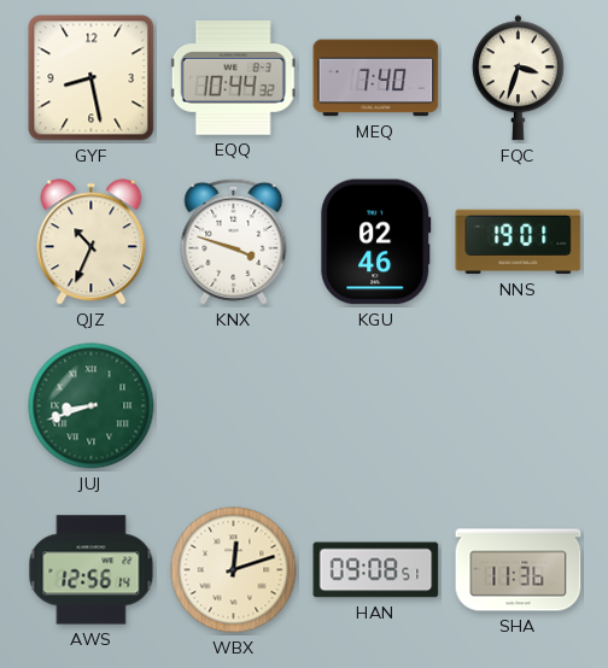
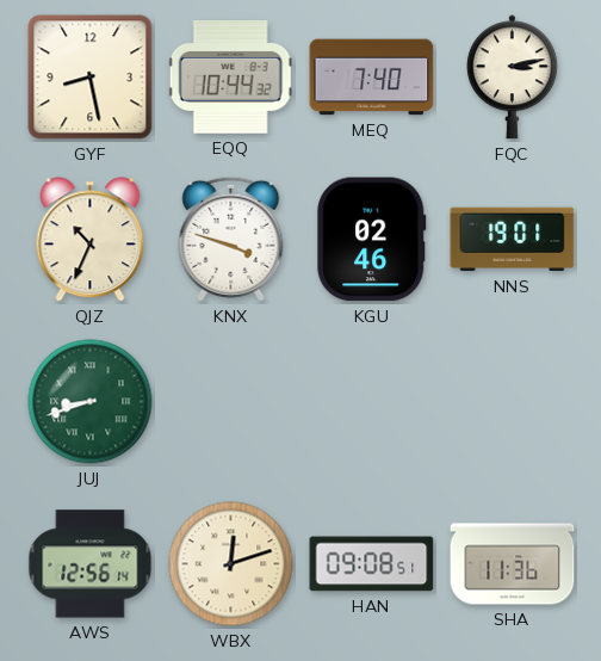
FQC: 3:33 -> 3:13
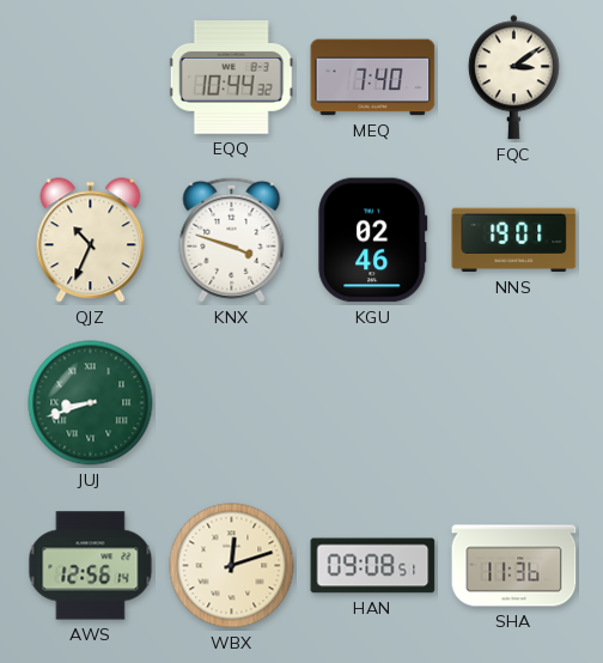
GYF: 8:28 -> none
FQC: 3:13 -> 3:09
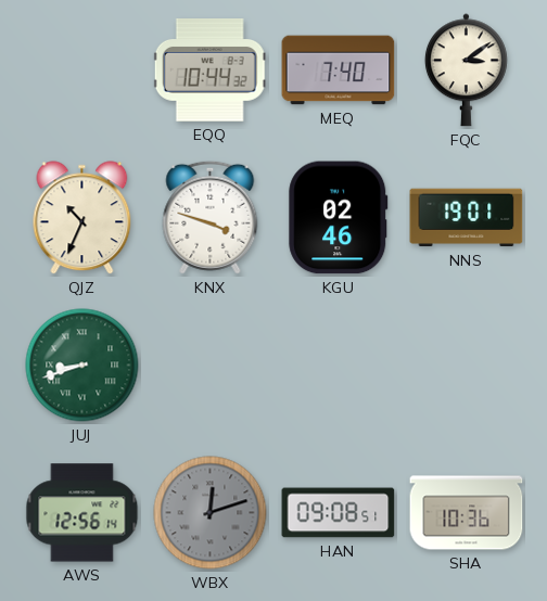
WBX dial: cream -> grey
SHA: 11:36 -> 10:36
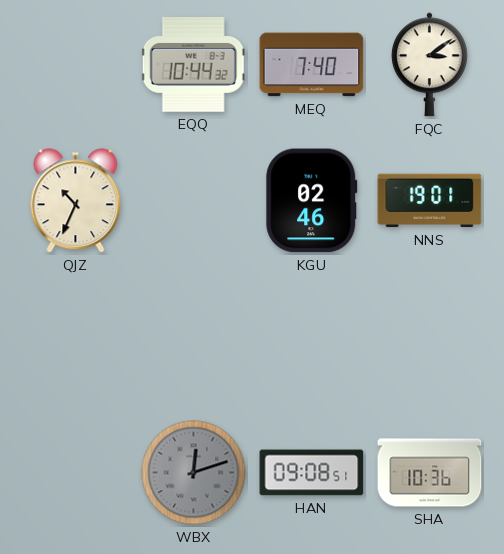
KNX: 3:48 -> none
JUJ: 8:42 -> none
AWS: 12:56 -> none
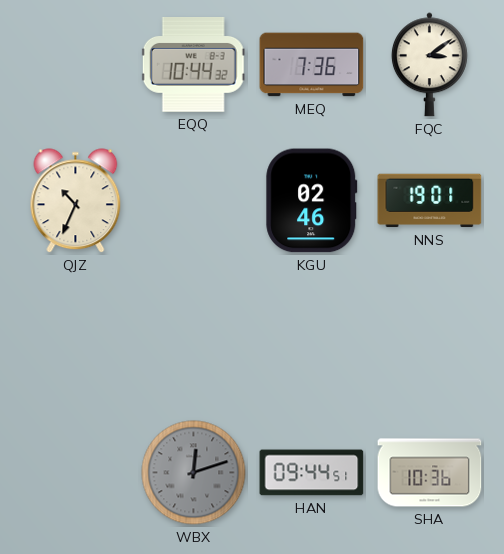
MEQ: 7:40 -> 7:36
HAN: 09:08 -> 09:44
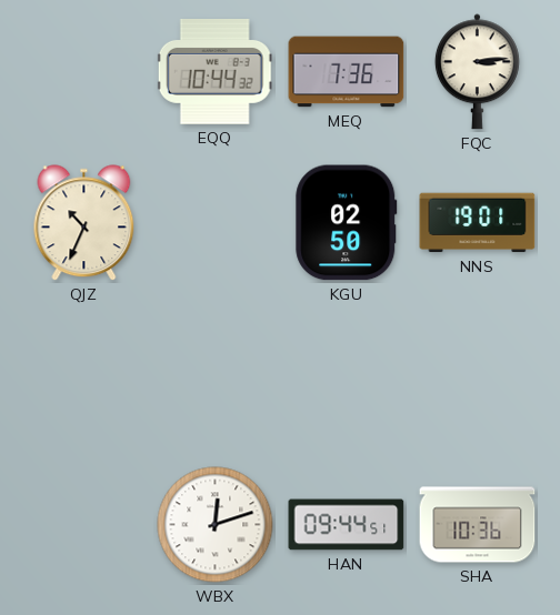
FQC: 3:09 -> 3:14
KGU: 02:46 -> 02:50
WBX dial: grey -> white
